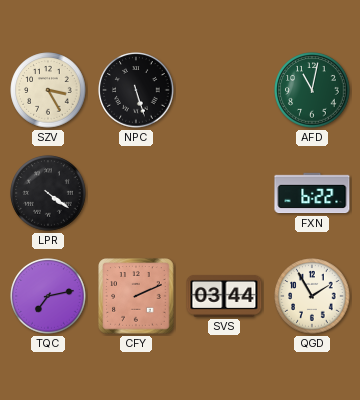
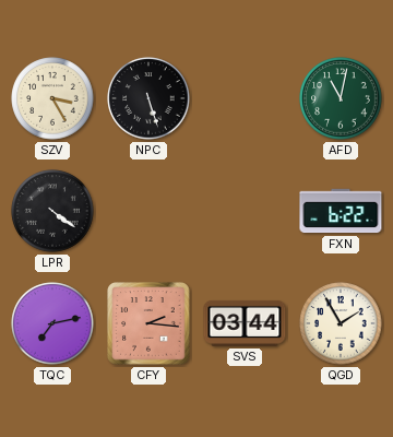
CFY: 2:11 -> 2:16
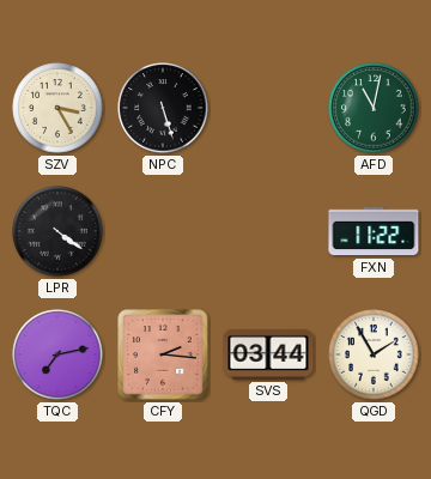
FXN: 6:22 -> 11:22
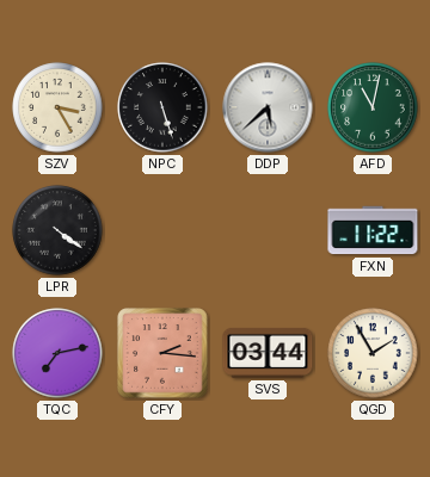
DDP: none -> 5:38
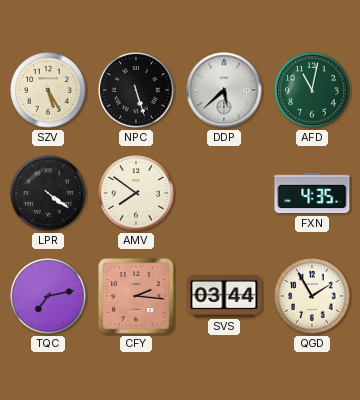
SZV: 3:25 -> 5:25
AMV: none -> 7:51
FXN: 11:22 -> 4:35
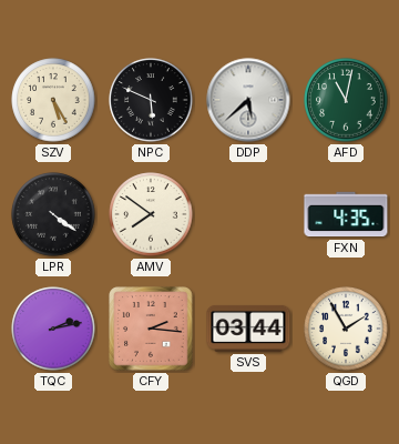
NPC: 5:27 -> 5:49
TQC: 7:13 -> 2:13
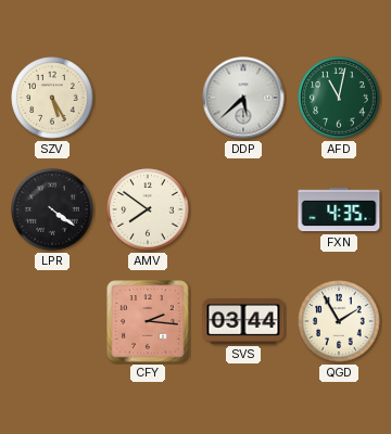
NPC: 5:49 -> none
TQC: 2:13 -> none
